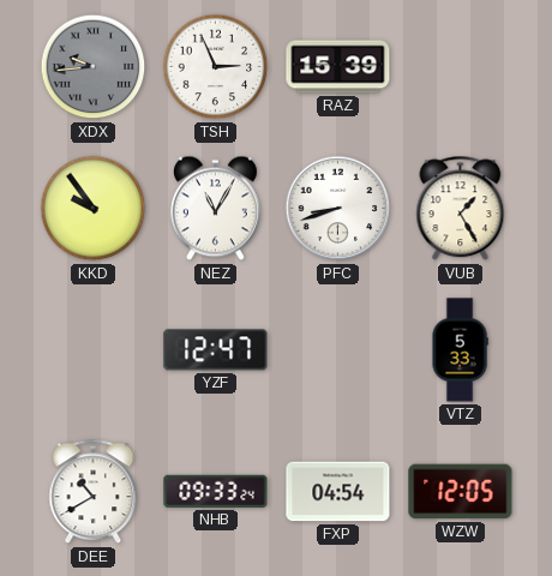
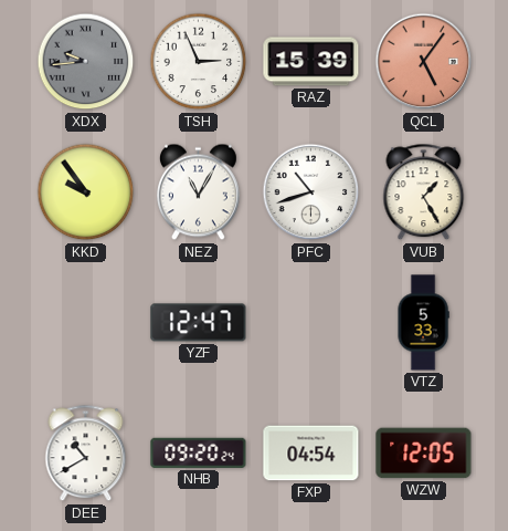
QCL: none -> 5:06
PFC: 8:42 -> 10:42
NHB: 09:33 -> 09:20
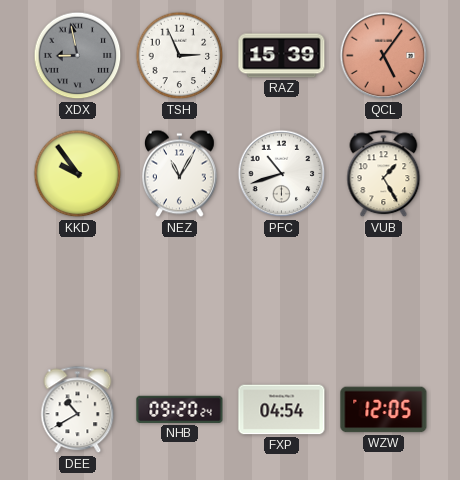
XDX: 9:44 -> 8:58
YZF: 12:47 -> none
VTZ: 5:33 -> none
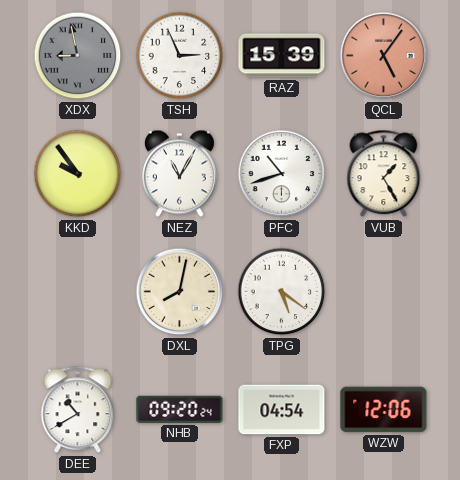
DXL: none -> 8:02
TPG: none -> 5:21
WZW: 12:05 -> 12:06
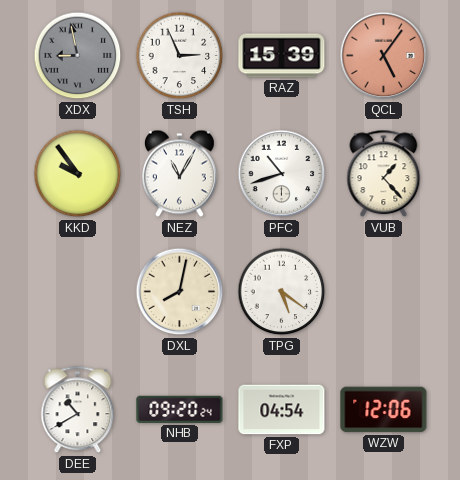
VUB: 1:25 -> 1:23
